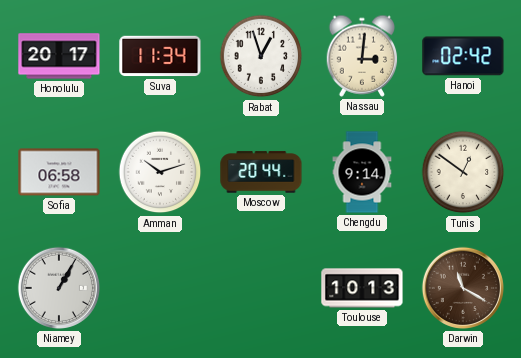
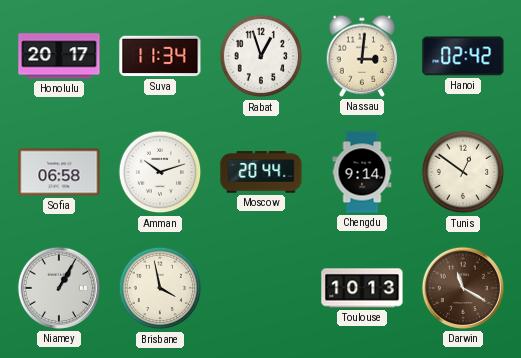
Brisbane: none -> 3:58
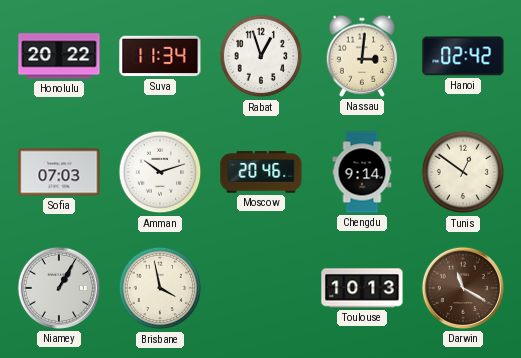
Honolulu: 20:17 -> 20:22
Sofia: 06:58 -> 07:03
Moscow: 20:44 -> 20:46
